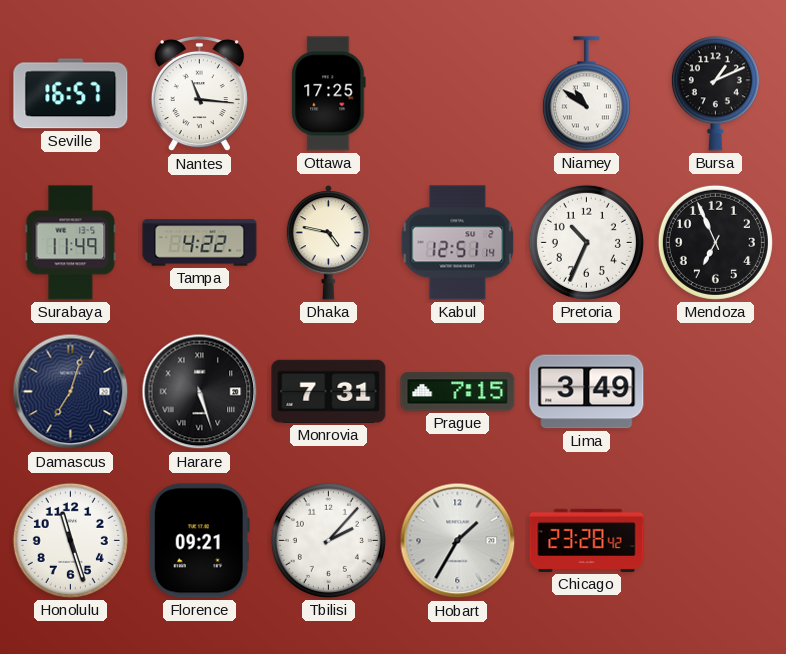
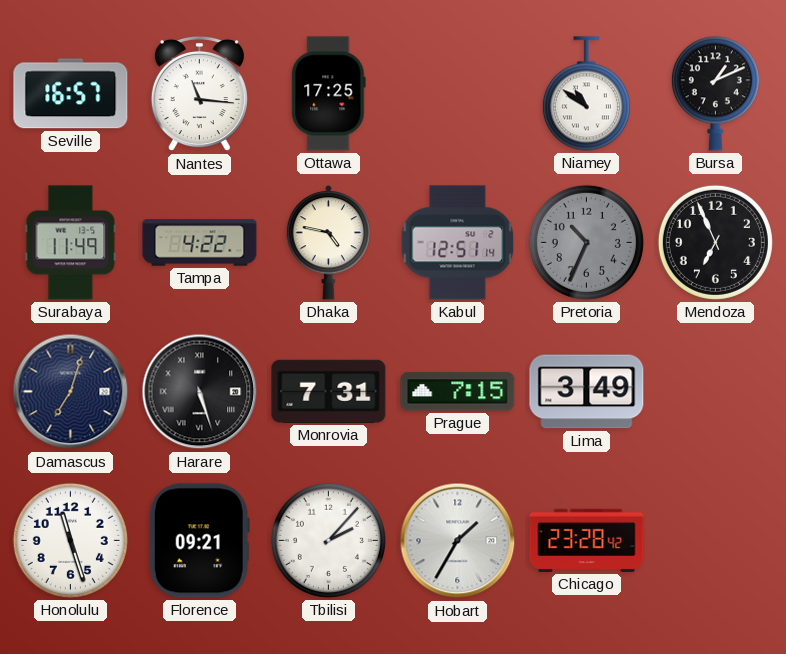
Pretoria dial: white -> grey
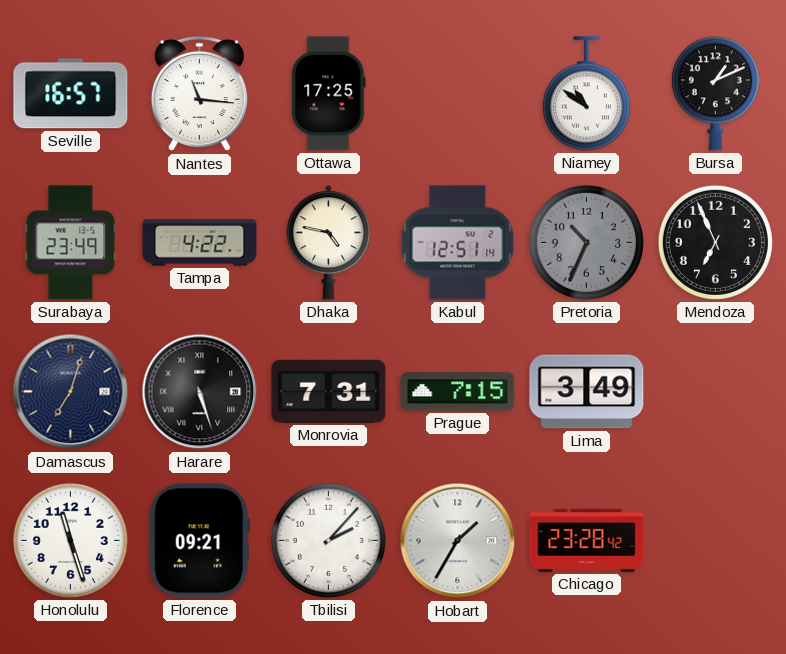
Surabaya: 11:49 -> 23:49
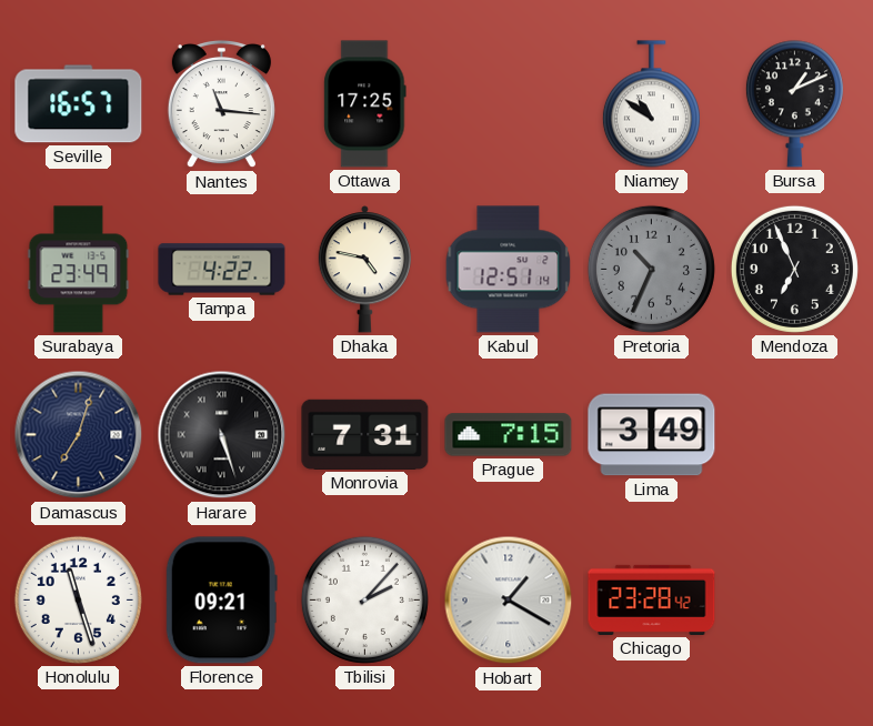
Hobart: 1:35 -> 1:20
